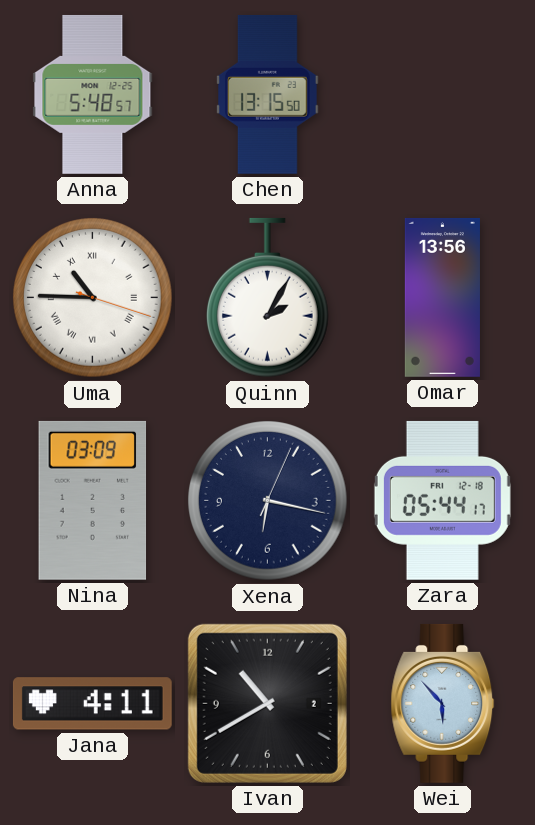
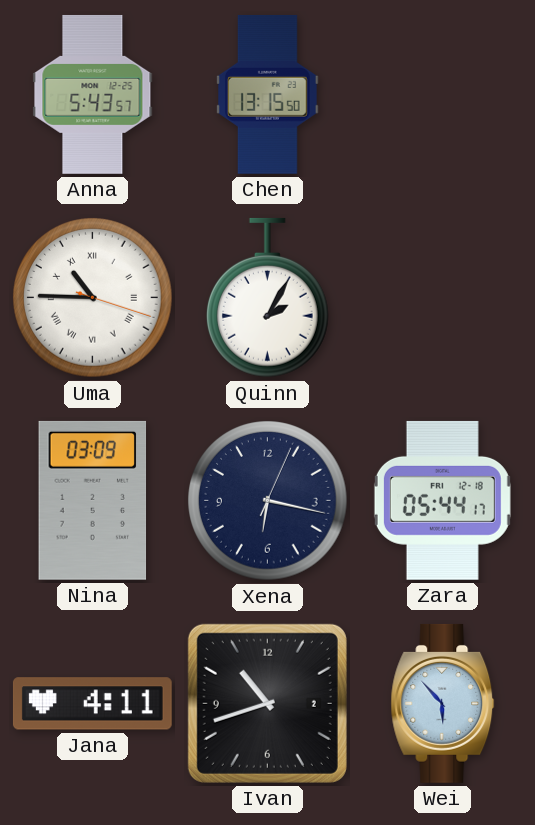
Anna: 5:48 -> 5:43
Omar: 13:56 -> none
Ivan: 10:40 -> 10:42
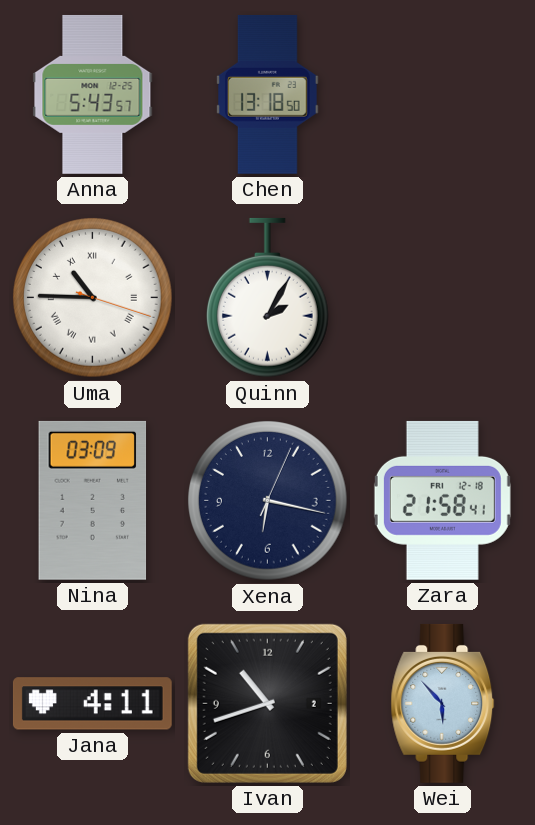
Chen: 13:15 -> 13:18
Zara: 05:44 -> 21:58
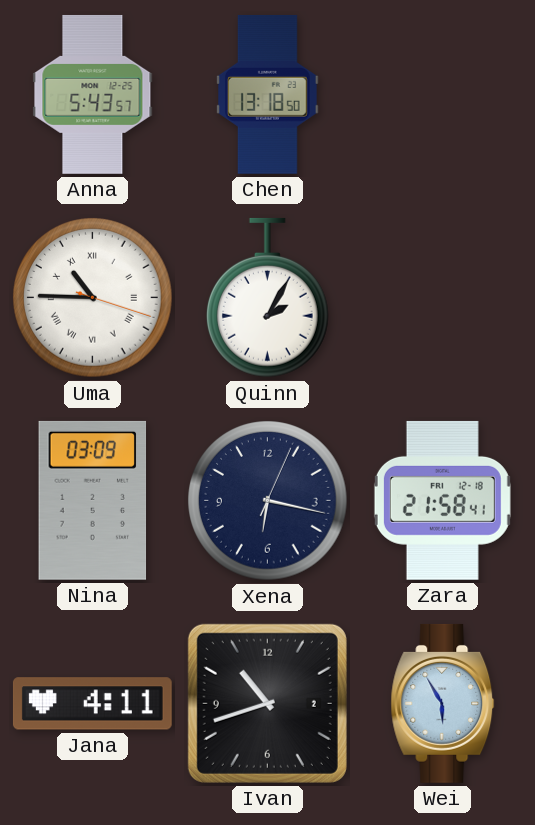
Wei: 5:53 -> 5:55
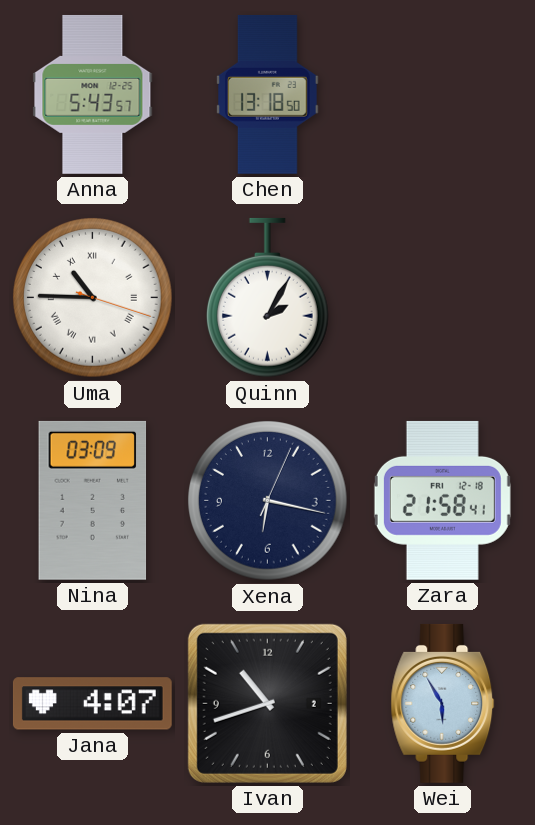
Jana: 4:11 -> 4:07
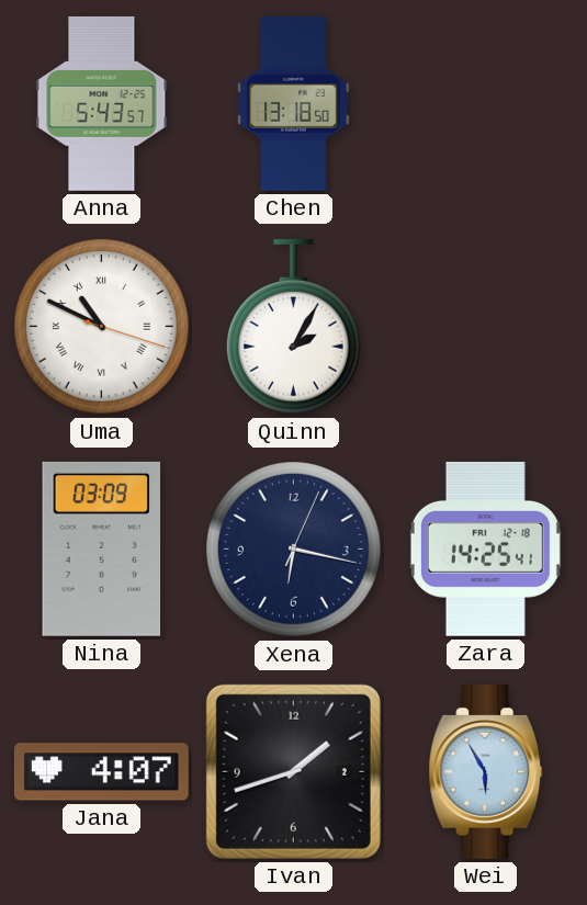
Uma: 10:45 -> 10:49
Zara: 21:58 -> 14:25
Ivan: 10:42 -> 1:42
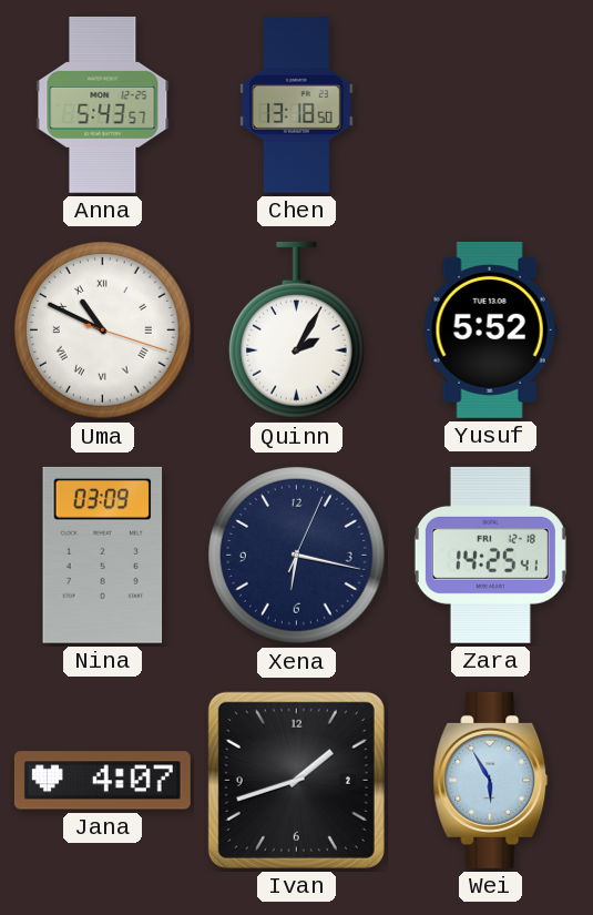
Yusuf: none -> 5:52
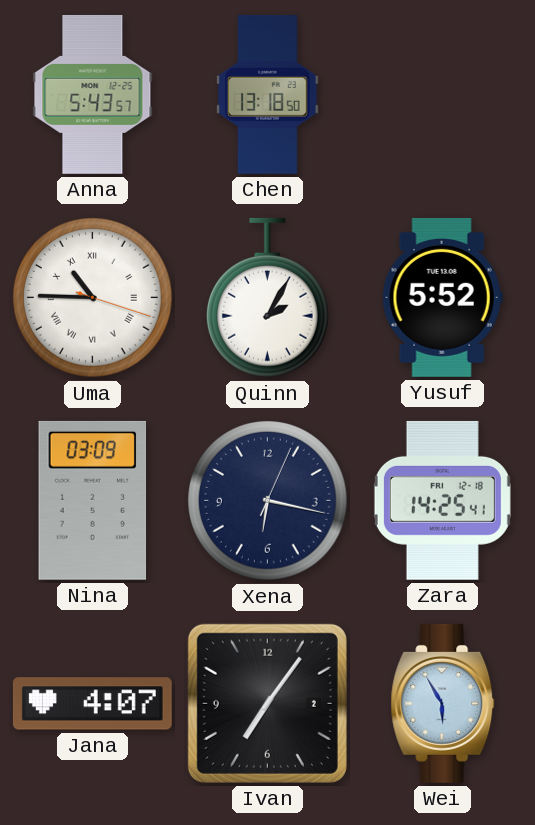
Uma: 10:49 -> 10:45
Ivan: 1:42 -> 7:06
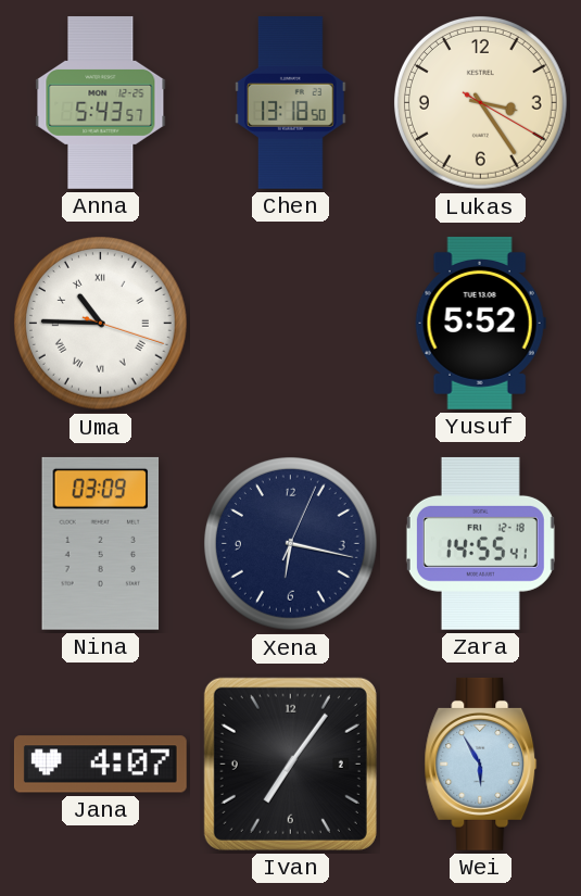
Lukas: none -> 3:24
Quinn: 2:05 -> none
Zara: 14:25 -> 14:55
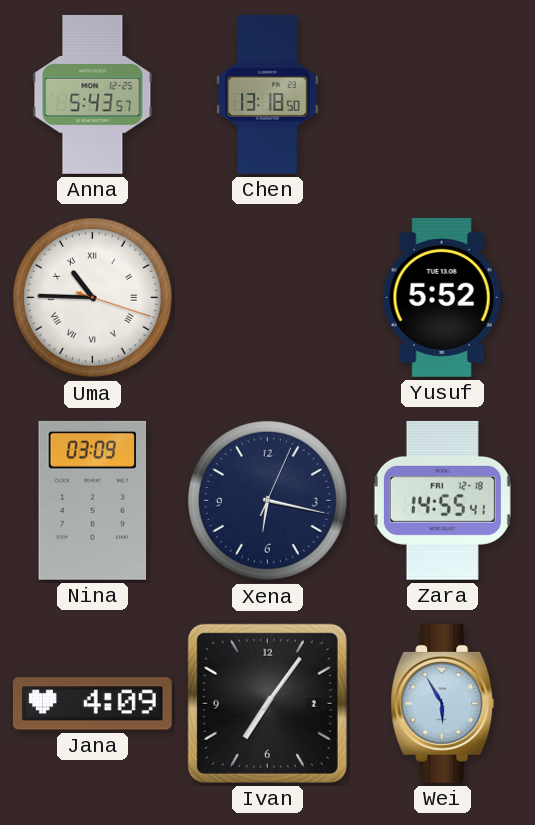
Lukas: 3:24 -> none
Jana: 4:07 -> 4:09
